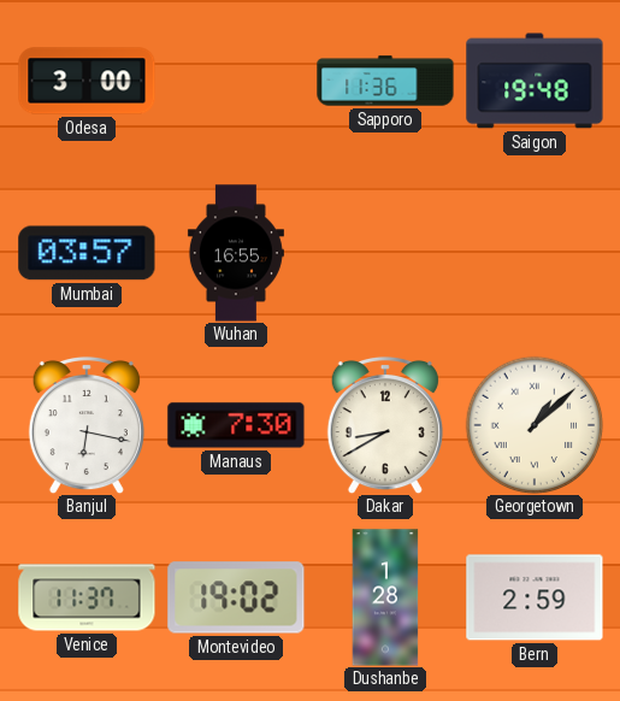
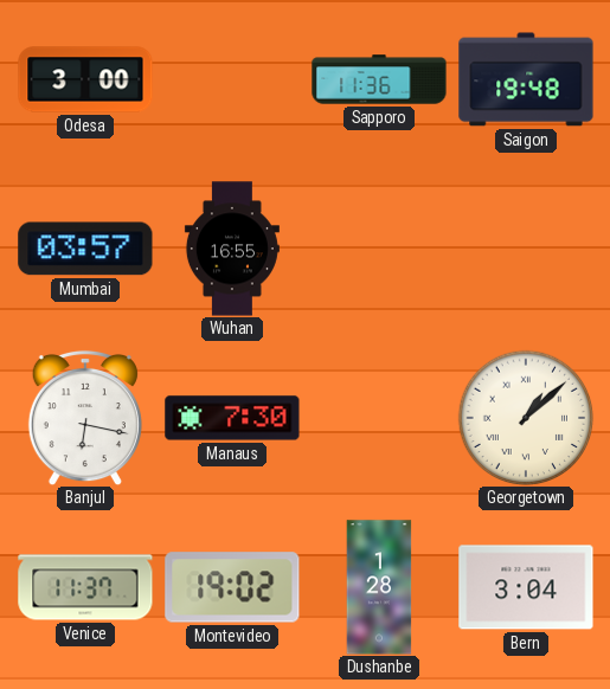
Dakar: 8:40 -> none
Bern: 2:59 -> 3:04
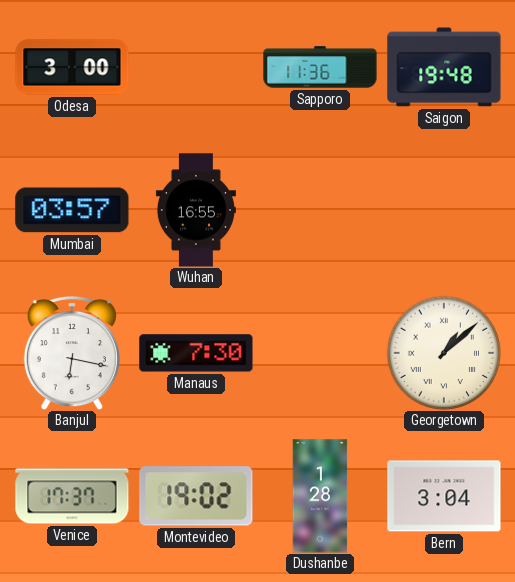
Venice: 11:37 -> 17:37
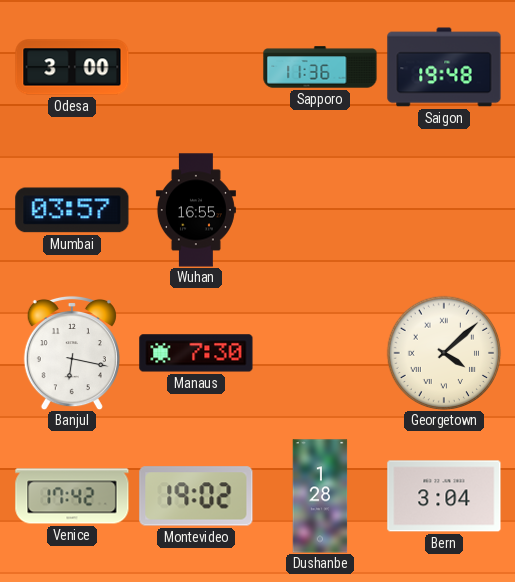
Georgetown: 1:08 -> 4:08
Venice: 17:37 -> 17:42
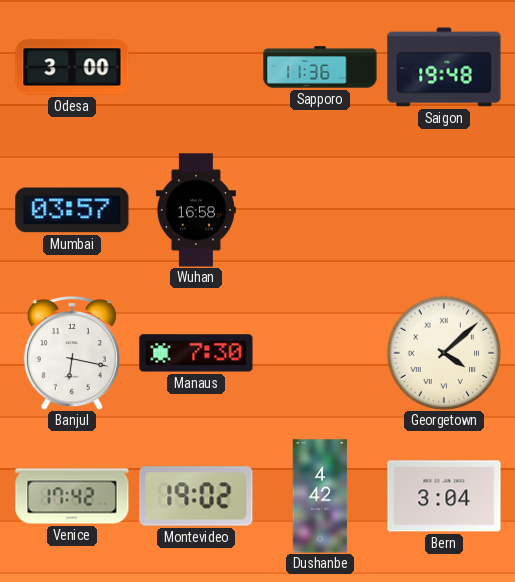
Wuhan: 16:55 -> 16:58
Dushanbe: 1:28 -> 4:42
